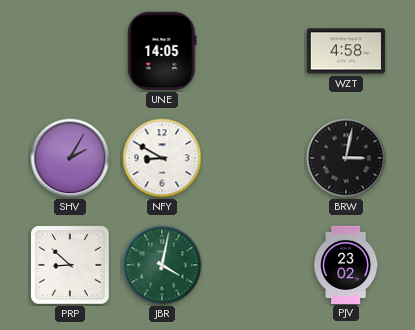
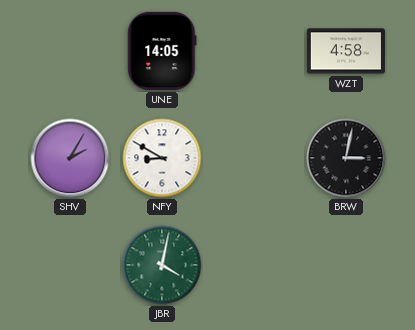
PRP: 8:52 -> none
PJV: 23:02 -> none
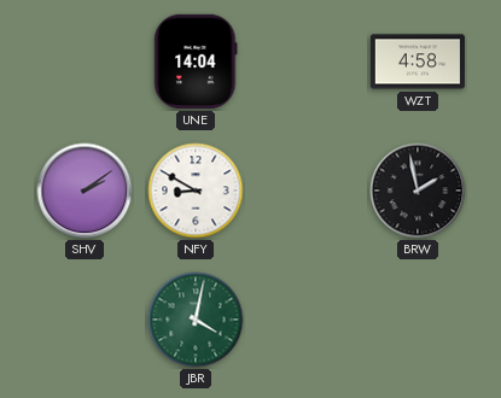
UNE: 14:05 -> 14:04
SHV: 2:05 -> 2:09
BRW: 3:02 -> 1:58
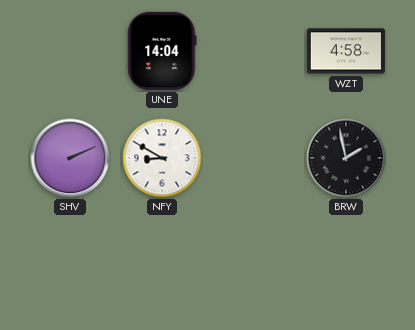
SHV: 2:09 -> 2:11
JBR: 4:02 -> none
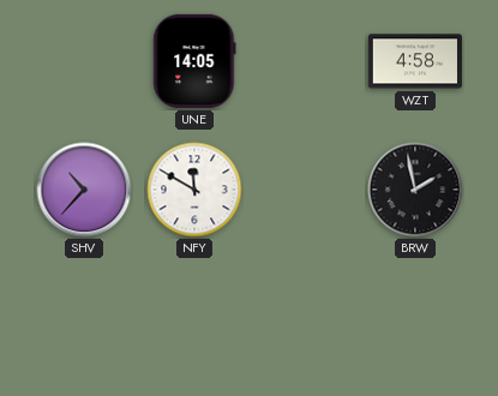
UNE: 14:04 -> 14:05
SHV: 2:11 -> 10:37
NFY: 8:50 -> 11:50
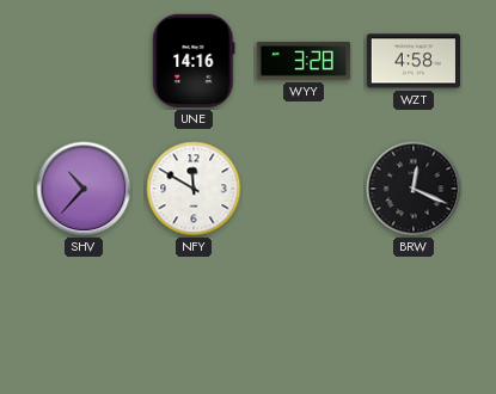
UNE: 14:05 -> 14:16
WYY: none -> 3:28
BRW: 1:58 -> 12:19
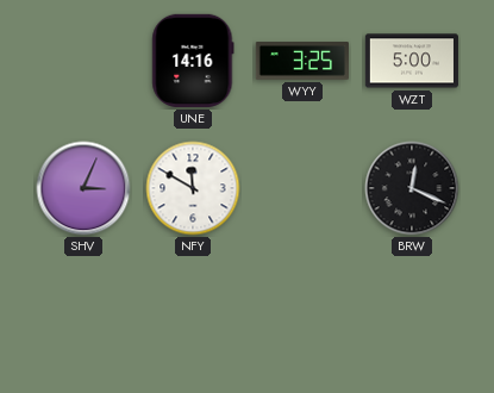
WYY: 3:28 -> 3:25
WZT: 4:58 -> 5:00
SHV: 10:37 -> 3:04
